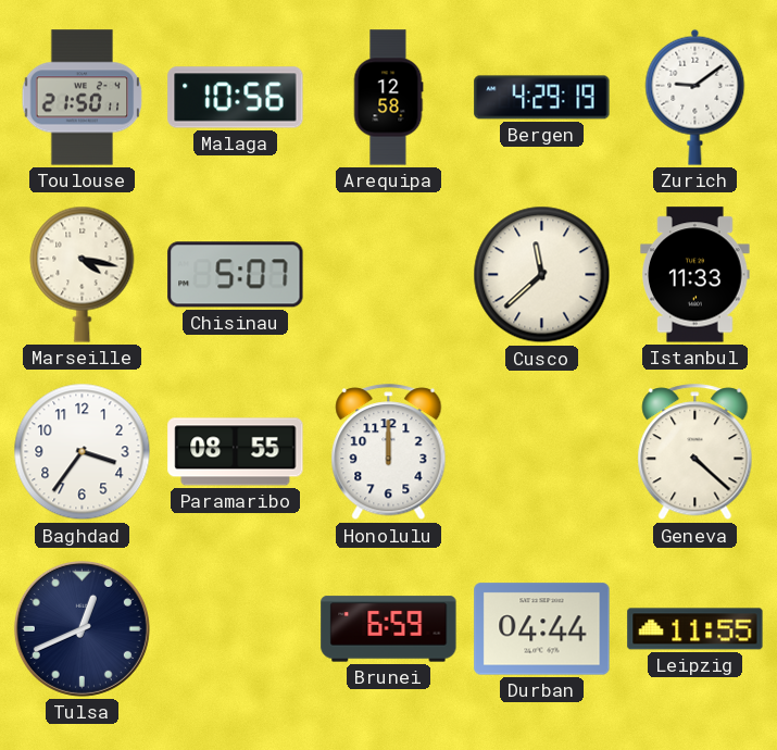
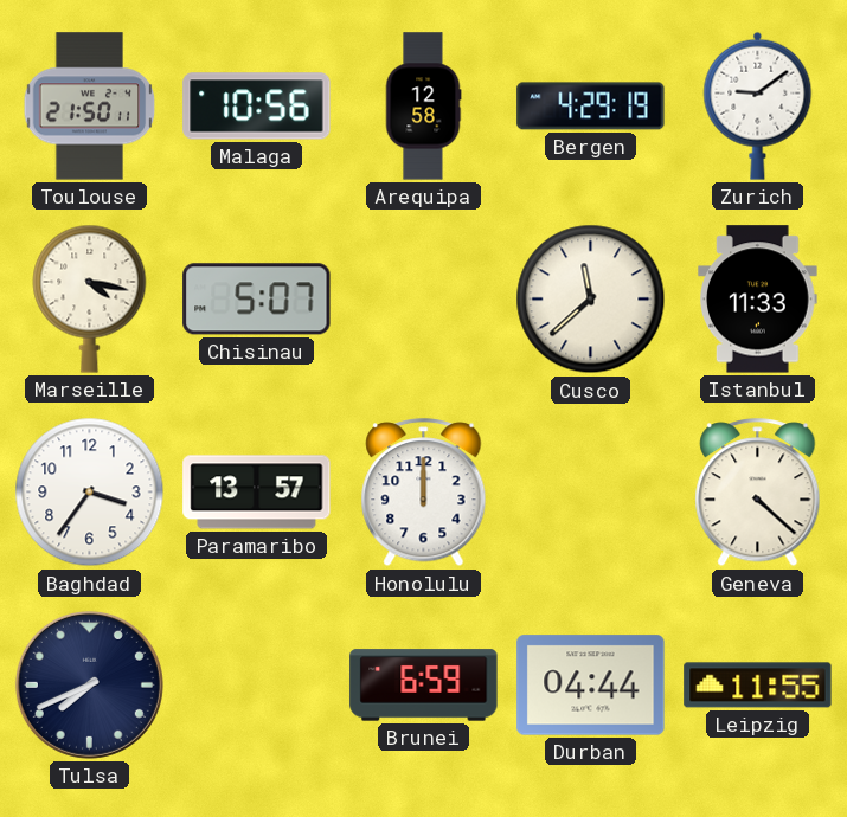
Paramaribo: 08:55 -> 13:57
Tulsa: 12:41 -> 7:41
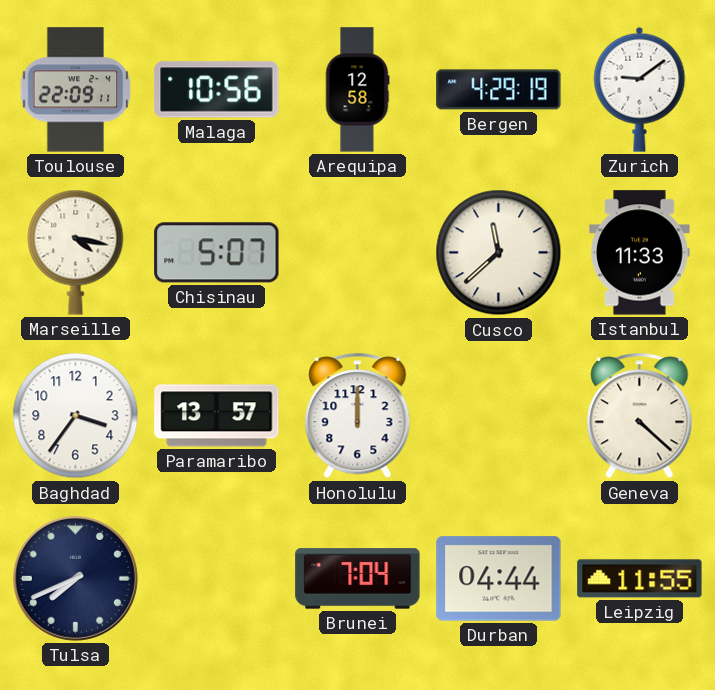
Toulouse: 21:50 -> 22:09
Brunei: 6:59 -> 7:04
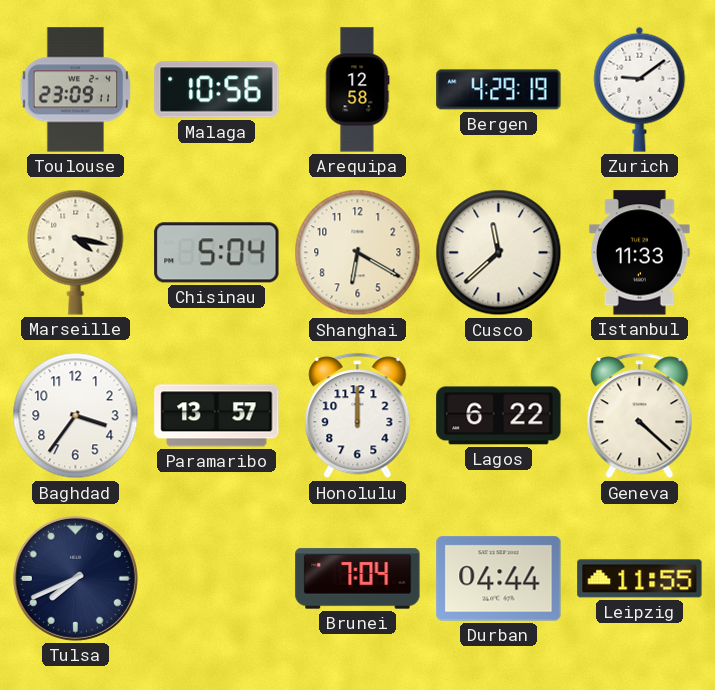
Toulouse: 22:09 -> 23:09
Chisinau: 5:07 -> 5:04
Shanghai: none -> 6:20
Lagos: none -> 6:22
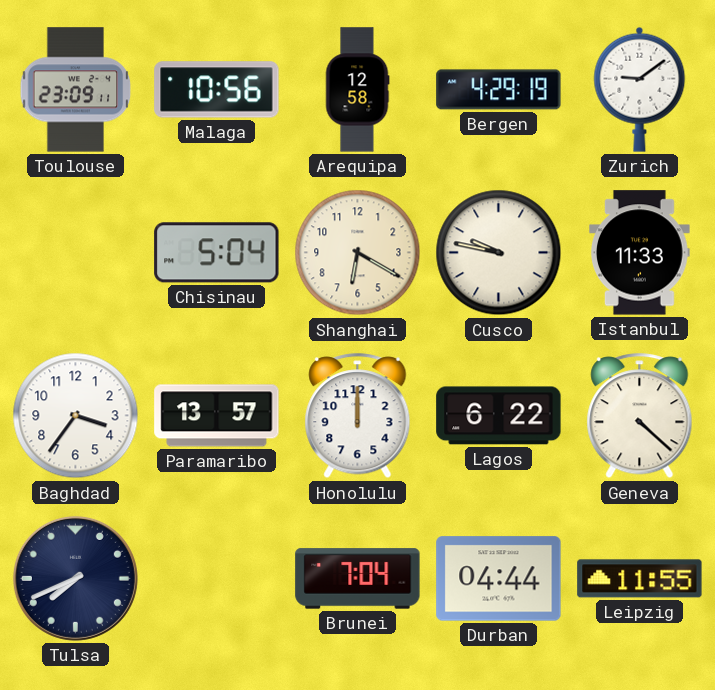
Marseille: 4:17 -> none
Cusco: 11:38 -> 9:47
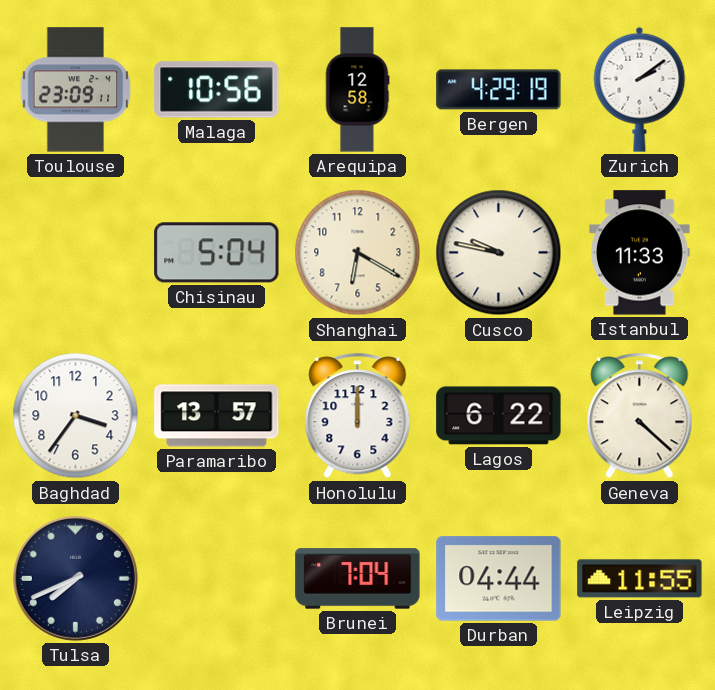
Zurich: 9:09 -> 2:09
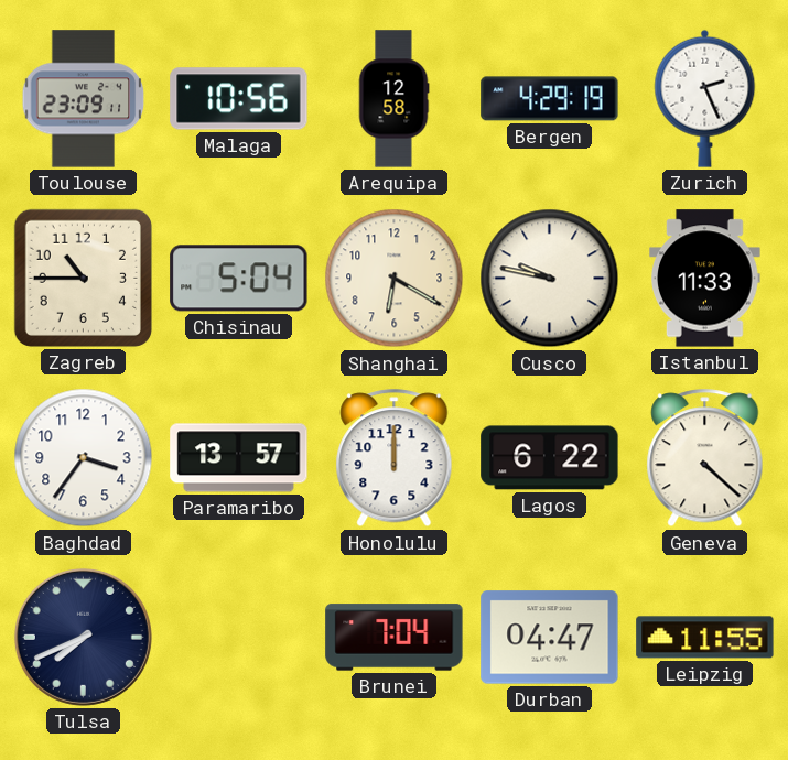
Zurich: 2:09 -> 2:26
Zagreb: none -> 10:45
Durban: 04:44 -> 04:47
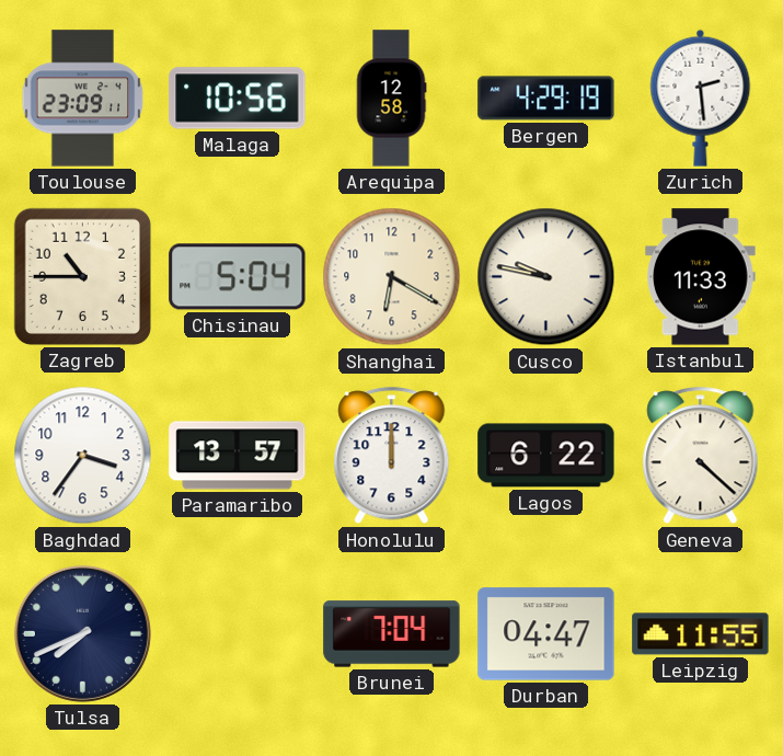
Zurich: 2:26 -> 2:29
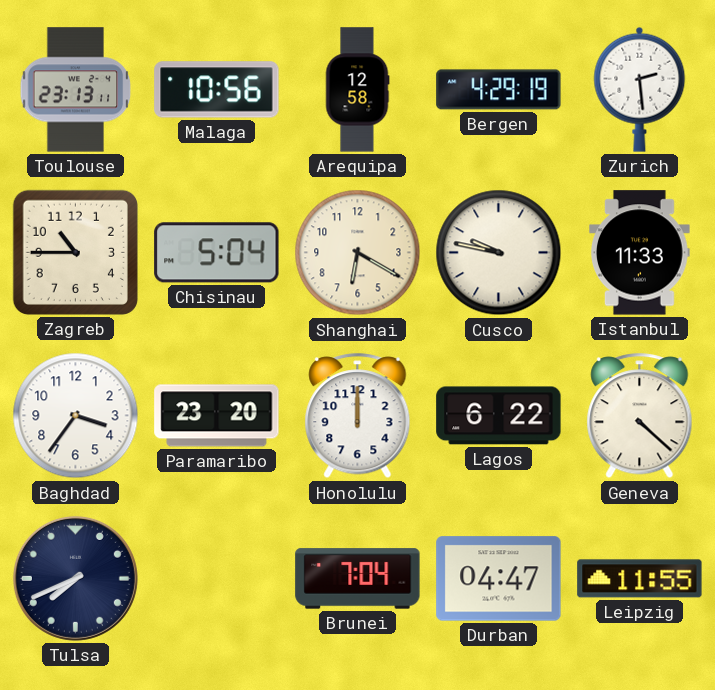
Toulouse: 23:09 -> 23:13
Paramaribo: 13:57 -> 23:20
